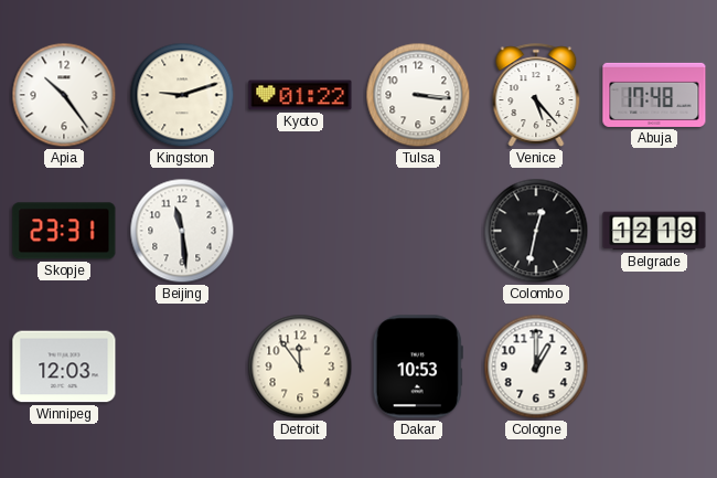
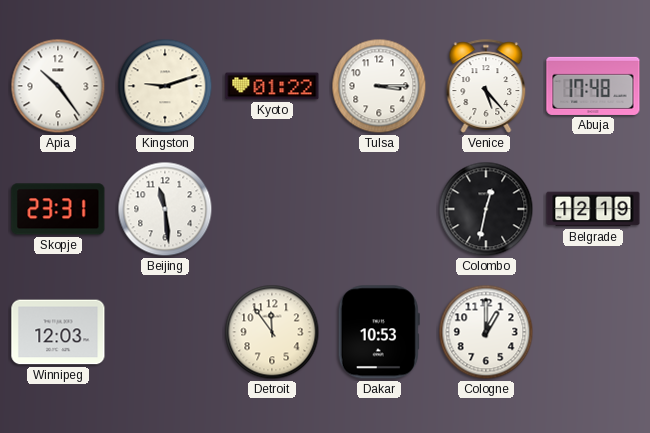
Tulsa: 3:16 -> 3:15
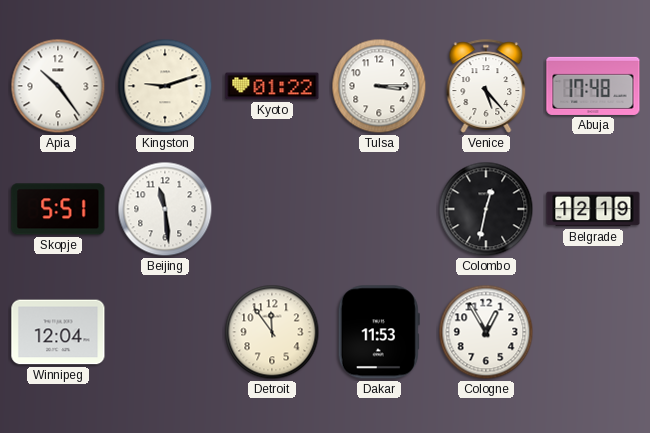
Skopje: 23:31 -> 5:51
Winnipeg: 12:03 -> 12:04
Dakar: 10:53 -> 11:53
Cologne: 1:00 -> 12:55
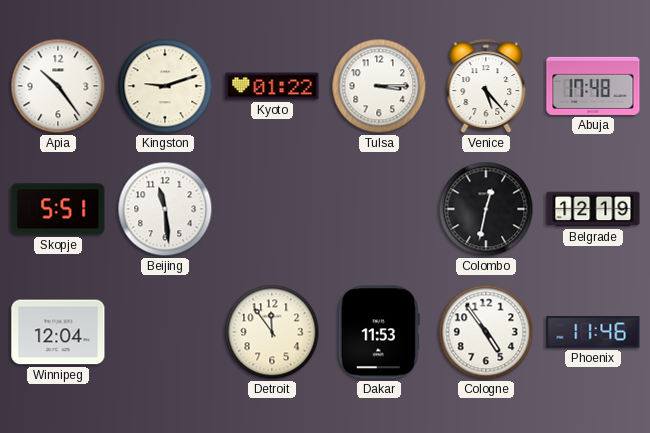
Cologne: 12:55 -> 4:54
Phoenix: none -> 11:46
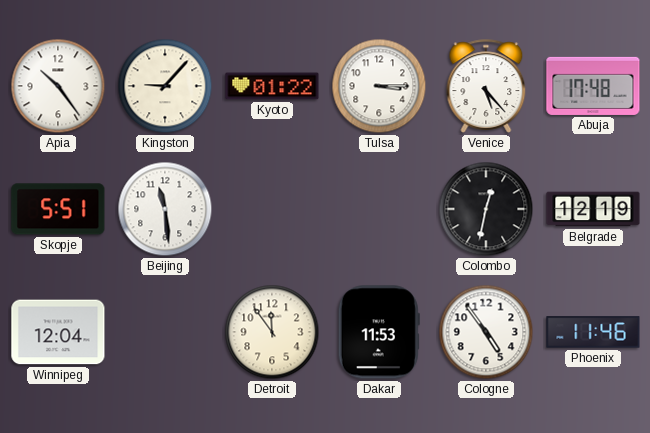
Kingston: 9:12 -> 9:07
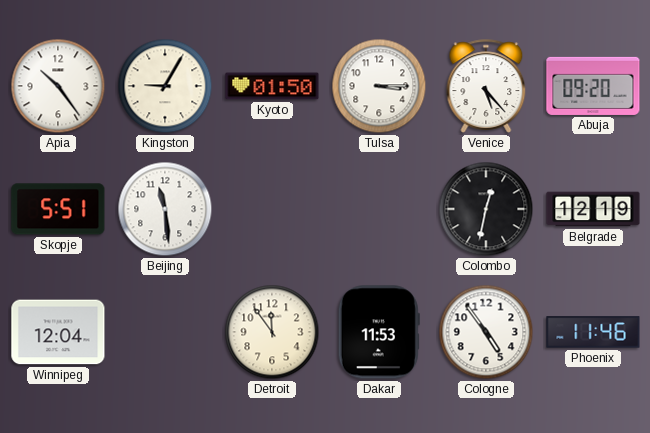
Kingston: 9:07 -> 9:05
Kyoto: 01:22 -> 01:50
Abuja: 17:48 -> 09:20
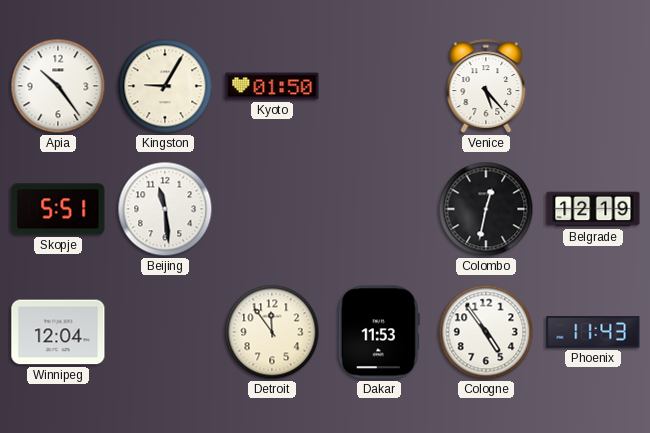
Tulsa: 3:15 -> none
Abuja: 09:20 -> none
Phoenix: 11:46 -> 11:43
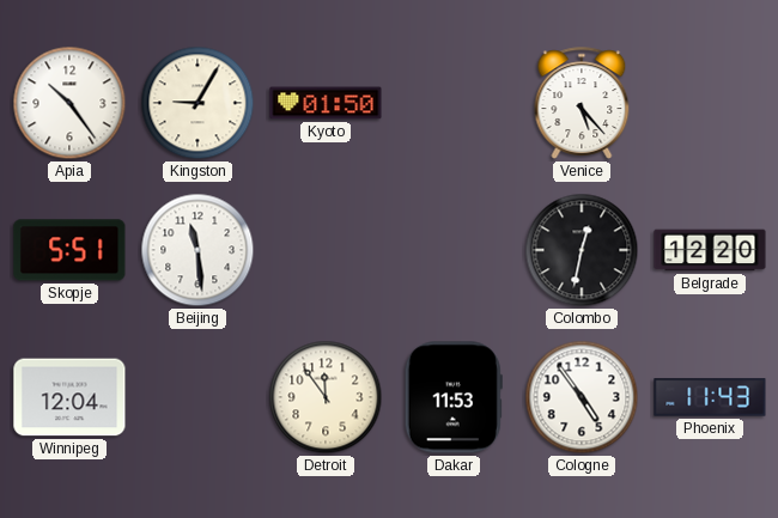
Belgrade: 12:19 -> 12:20
